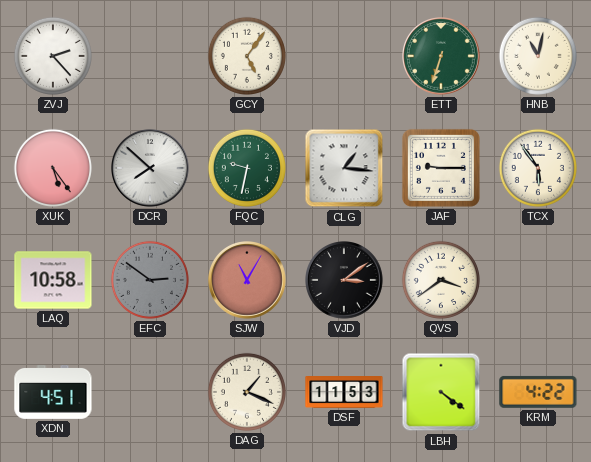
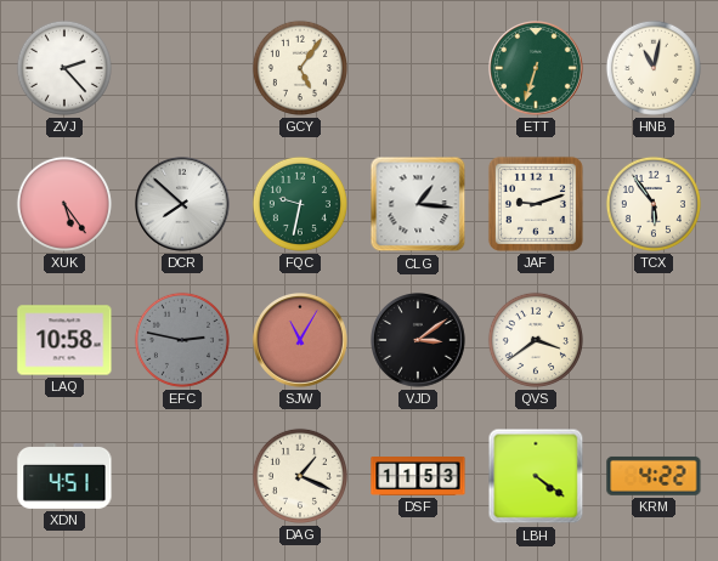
JAF: 9:15 -> 9:12
EFC: 2:51 -> 2:47
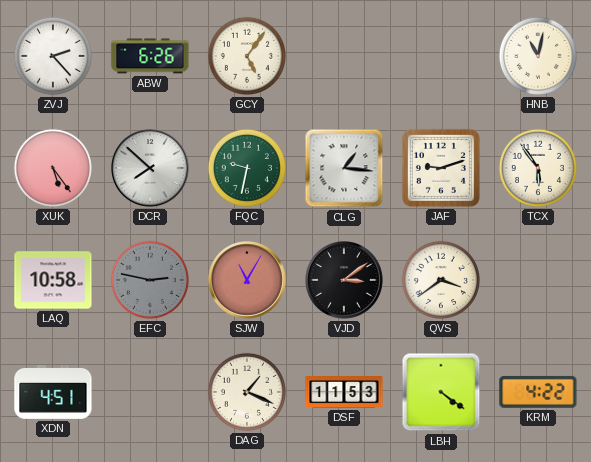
ABW: none -> 6:26
ETT: 6:33 -> none
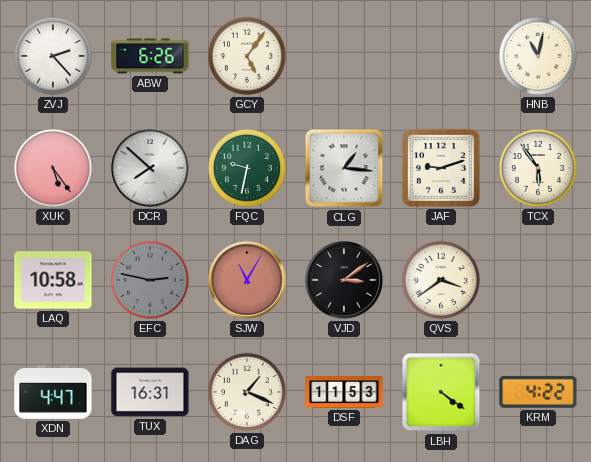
XDN: 4:51 -> 4:47
TUX: none -> 16:31
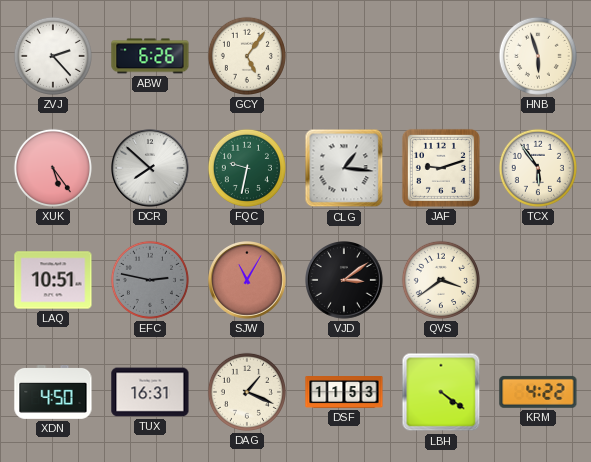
HNB: 11:02 -> 5:57
LAQ: 10:58 -> 10:51
XDN: 4:47 -> 4:50
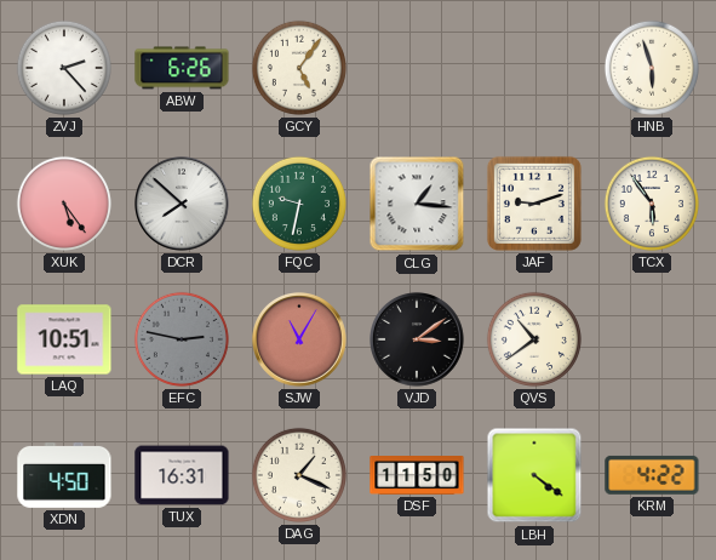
QVS: 3:39 -> 10:39
DSF: 11:53 -> 11:50
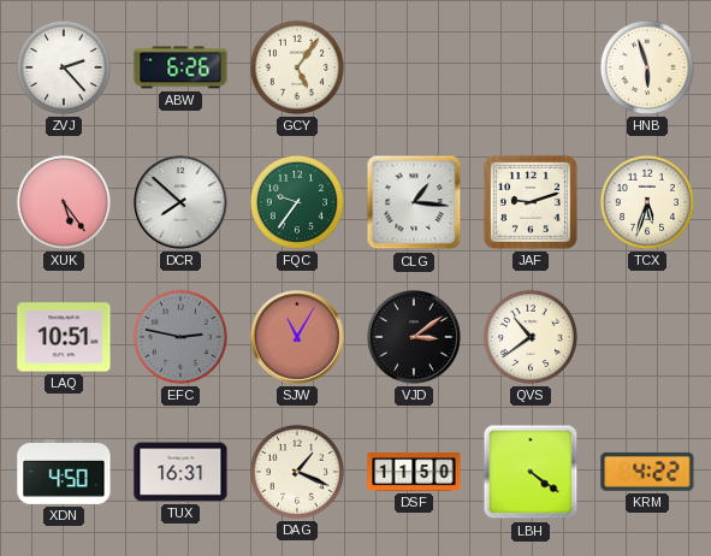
FQC: 9:32 -> 9:36
TCX: 5:54 -> 5:33
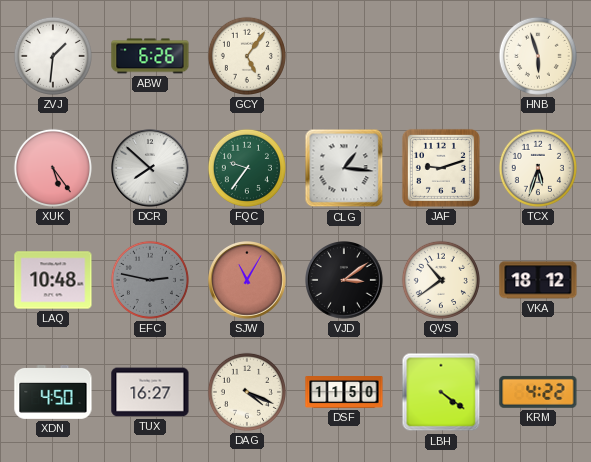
ZVJ: 2:23 -> 1:31
LAQ: 10:51 -> 10:48
VKA: none -> 18:12
TUX: 16:31 -> 16:27
DAG: 1:19 -> 4:19
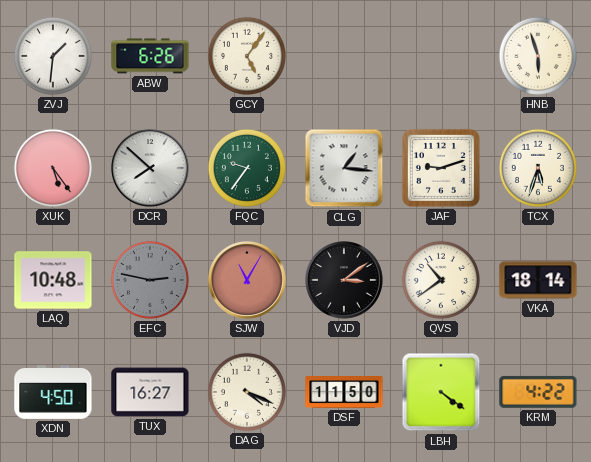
VKA: 18:12 -> 18:14
